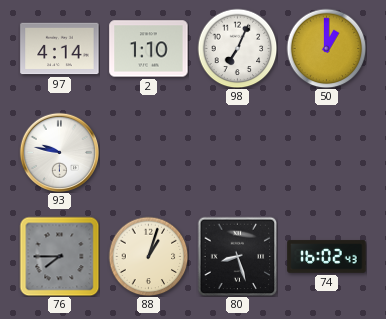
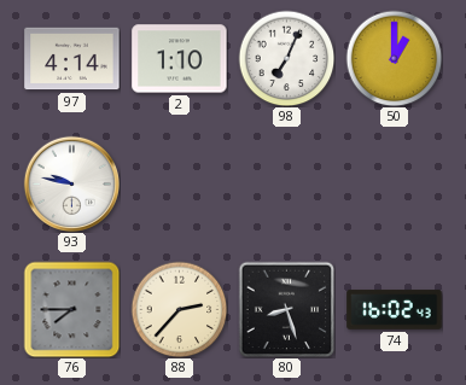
88: 1:03 -> 2:37
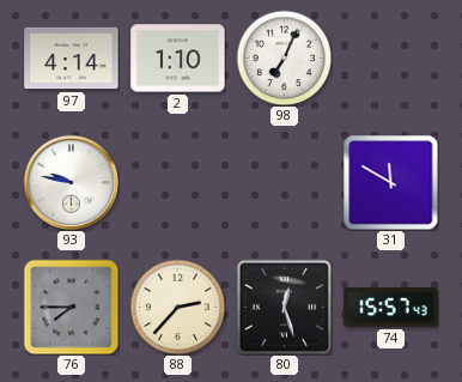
50: 1:00 -> none
31: none -> 11:50
80: 8:27 -> 12:27
74: 16:02 -> 15:57
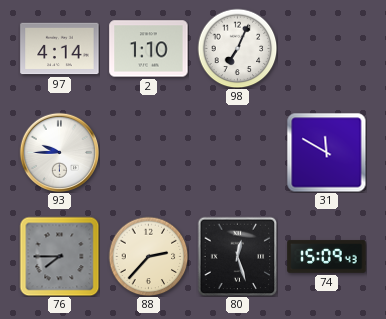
93: 9:47 -> 9:45
74: 15:57 -> 15:09
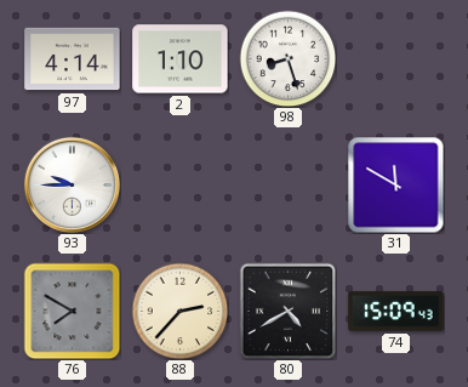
98: 7:04 -> 8:27
76: 7:45 -> 7:50
80: 12:27 -> 4:40
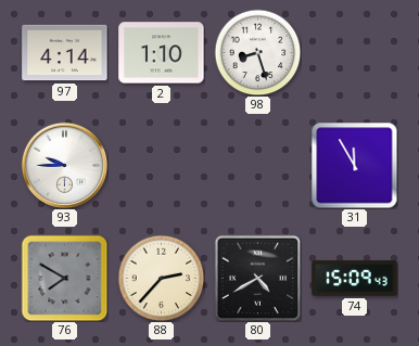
31: 11:50 -> 11:55
